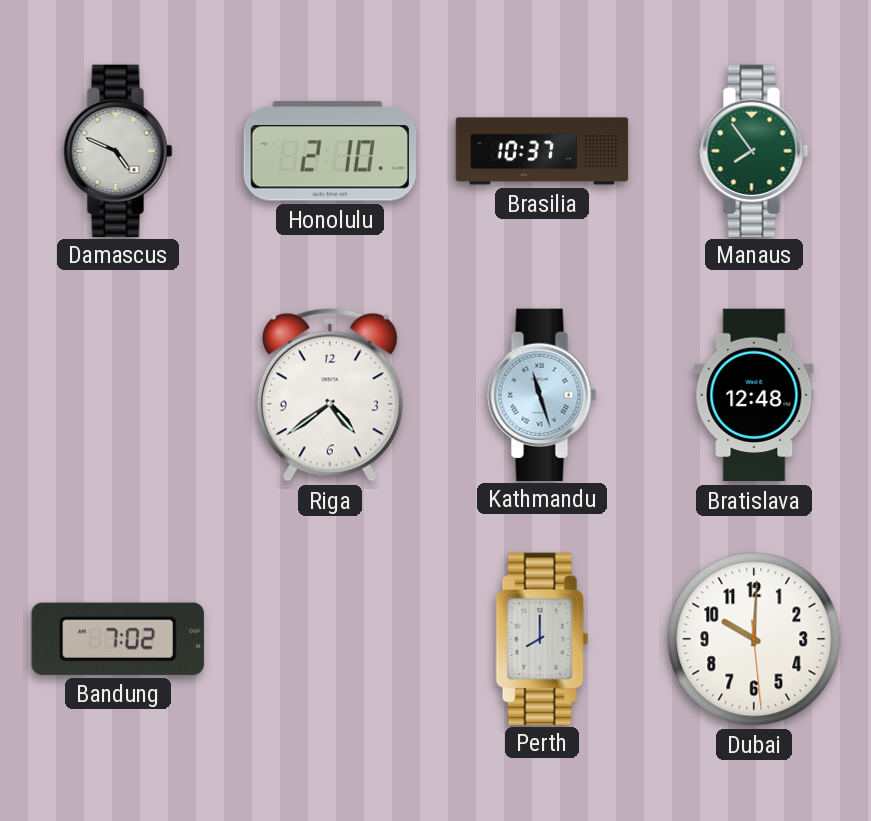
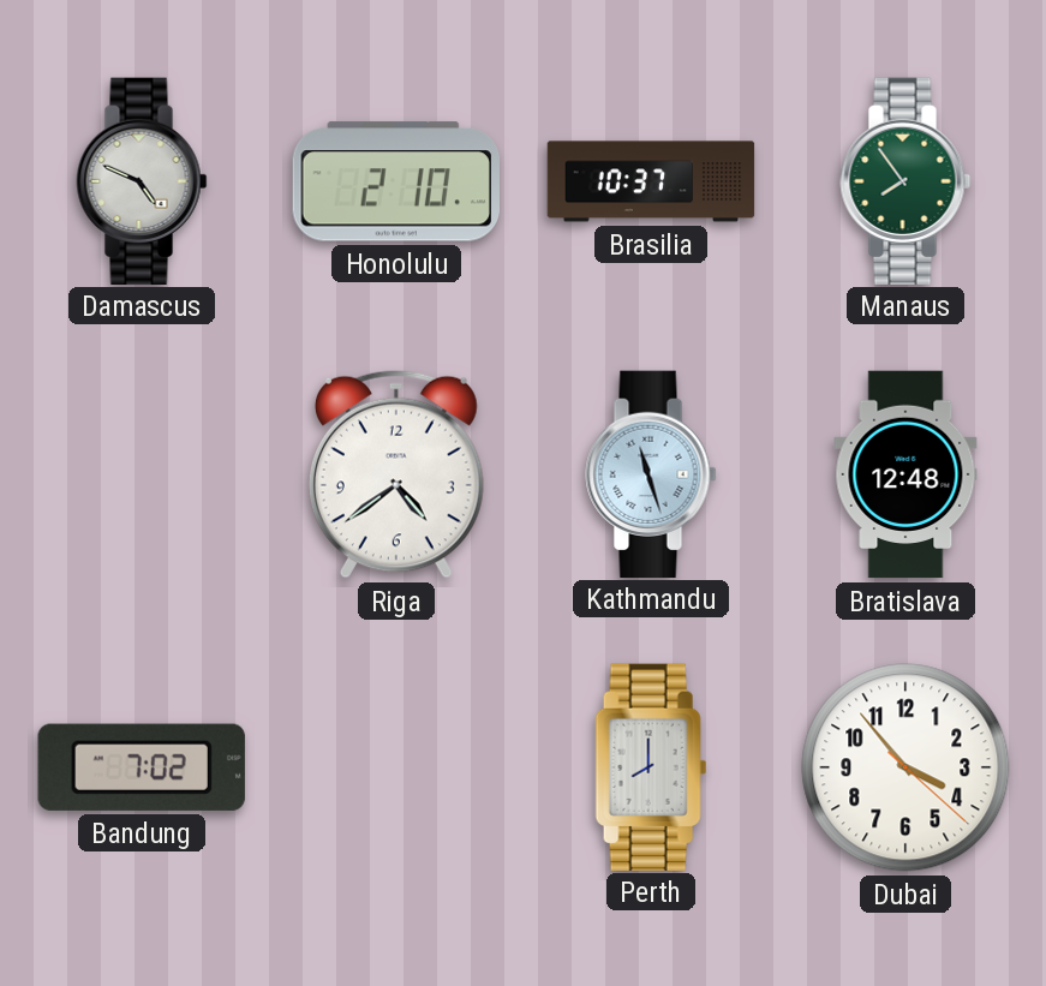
Dubai: 10:00 -> 3:53
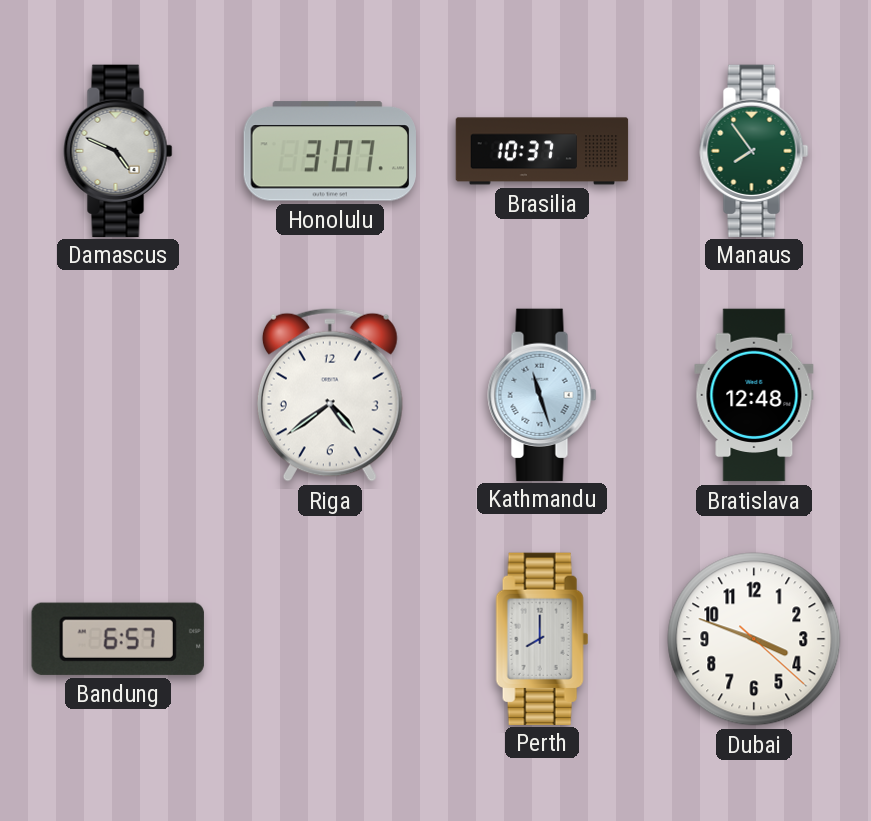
Honolulu: 2:10 -> 3:07
Bandung: 7:02 -> 6:57
Dubai: 3:53 -> 3:48
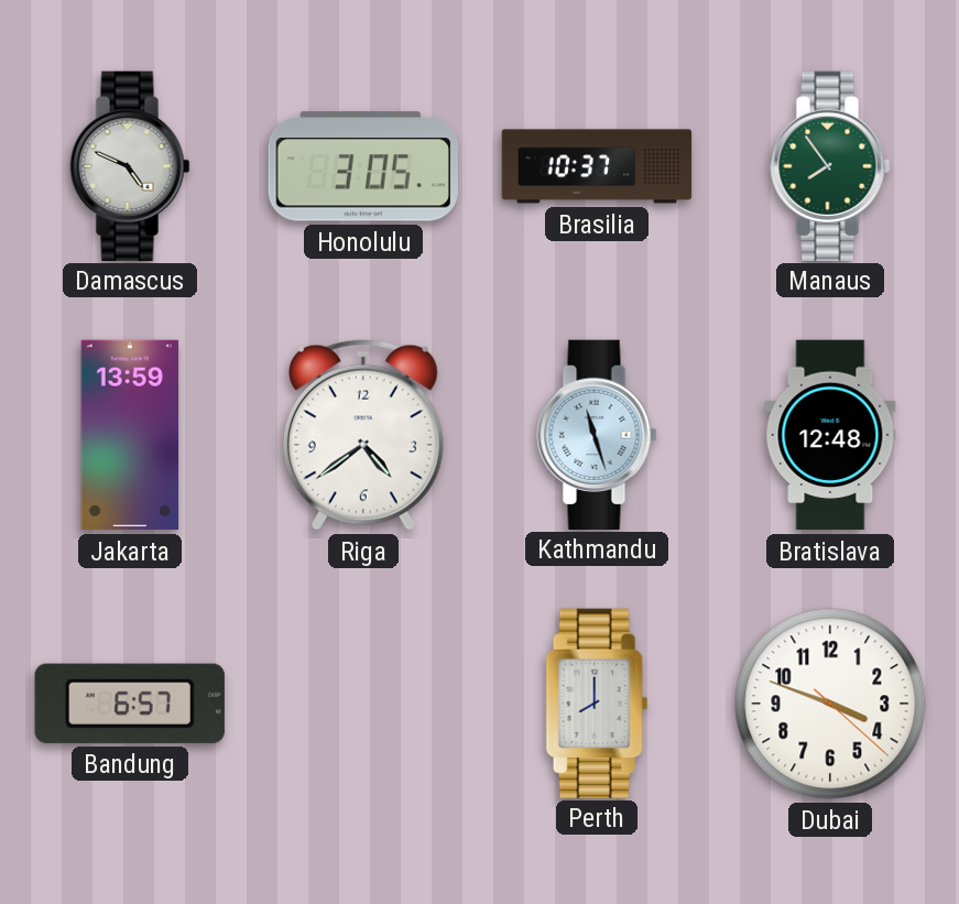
Honolulu: 3:07 -> 3:05
Jakarta: none -> 13:59
